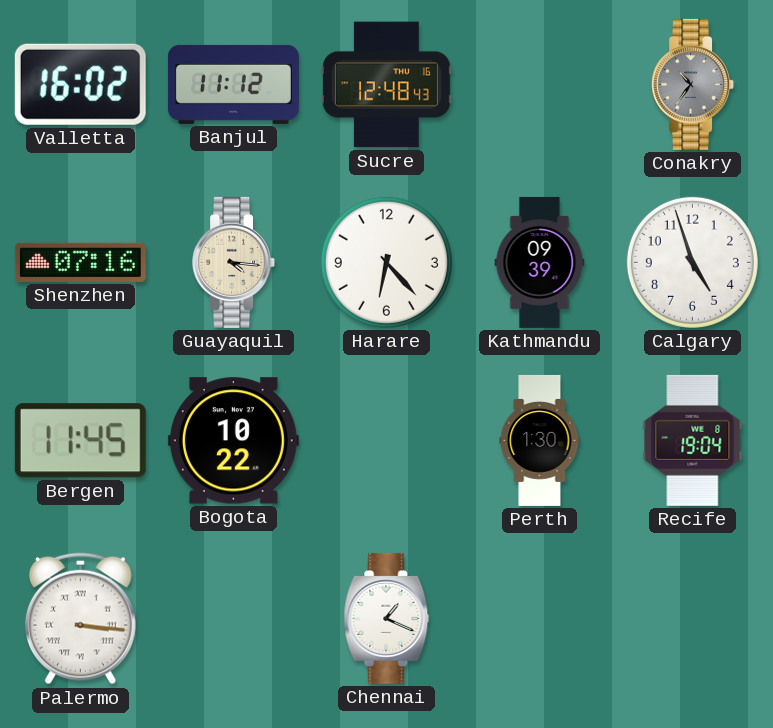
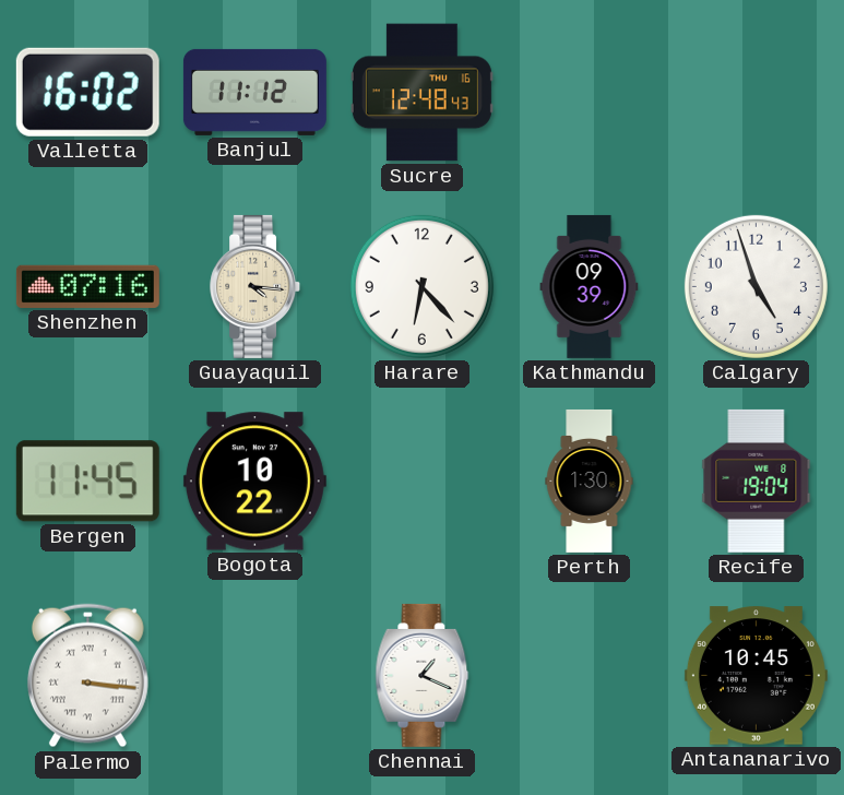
Conakry: 10:36 -> none
Antananarivo: none -> 10:45
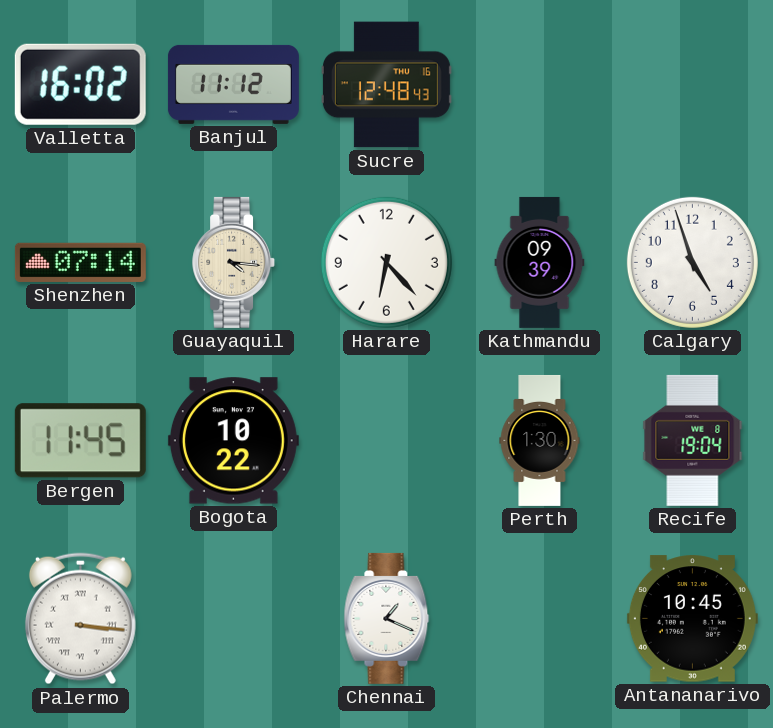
Shenzhen: 07:16 -> 07:14
